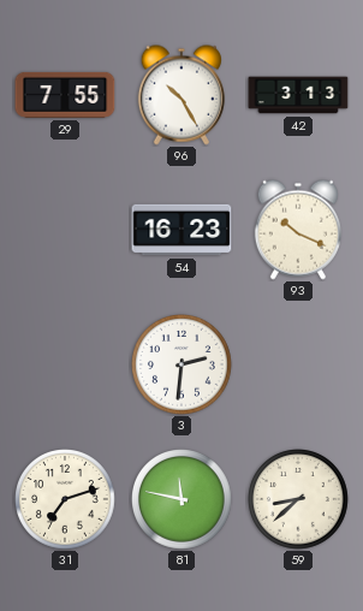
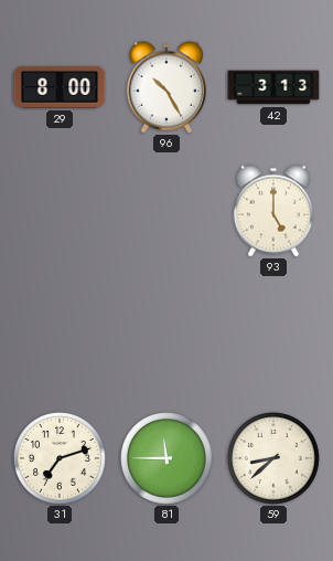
29: 7:55 -> 8:00
54: 16:23 -> none
93: 10:19 -> 5:00
3: 2:31 -> none
81: 11:47 -> 11:45
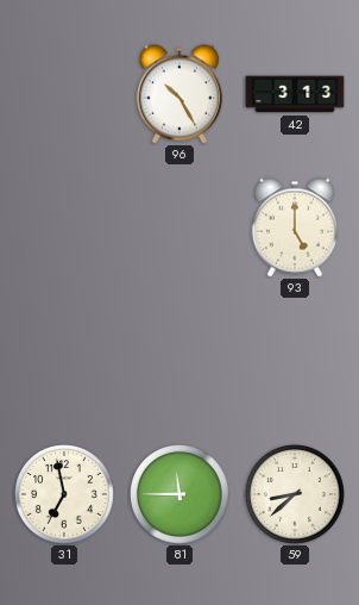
29: 8:00 -> none
31: 7:12 -> 6:58
